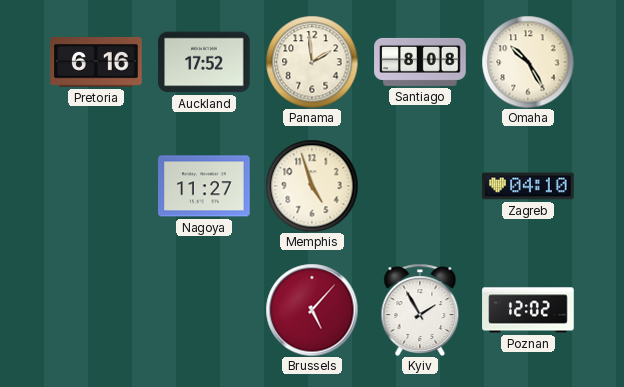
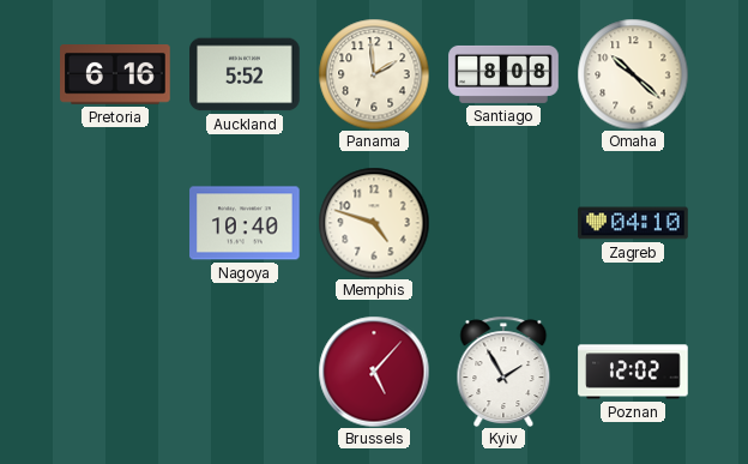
Auckland: 17:52 -> 5:52
Omaha: 10:25 -> 10:22
Nagoya: 11:27 -> 10:40
Memphis: 4:57 -> 4:48
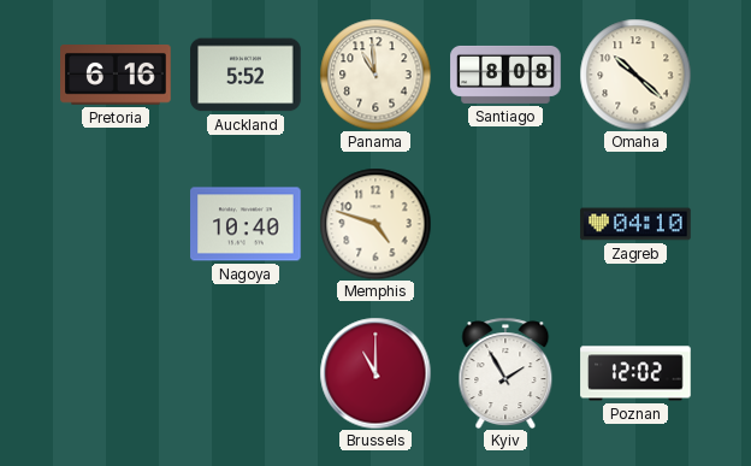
Panama: 1:59 -> 10:59
Brussels: 5:07 -> 11:00
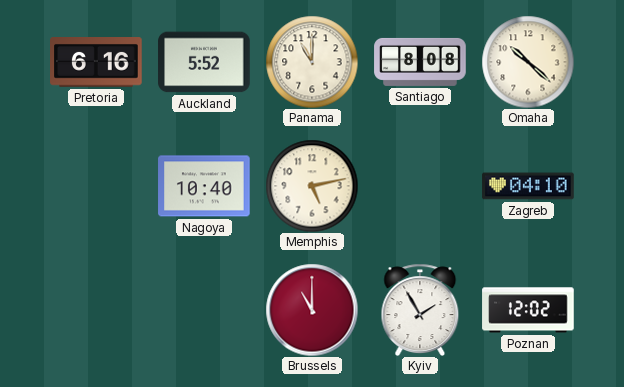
Panama: 10:59 -> 11:00
Memphis: 4:48 -> 5:13
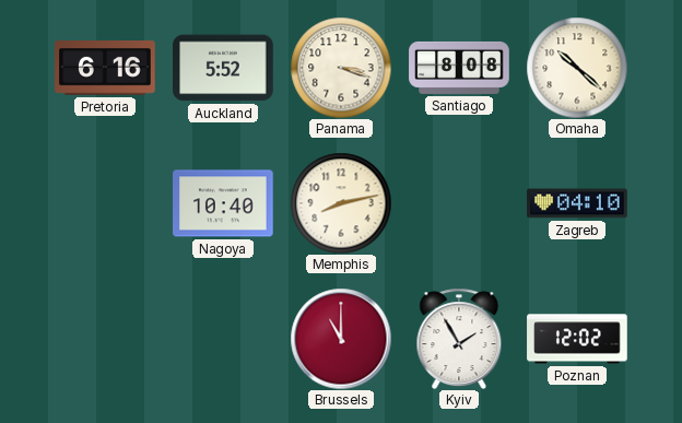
Panama: 11:00 -> 3:18
Memphis: 5:13 -> 8:13
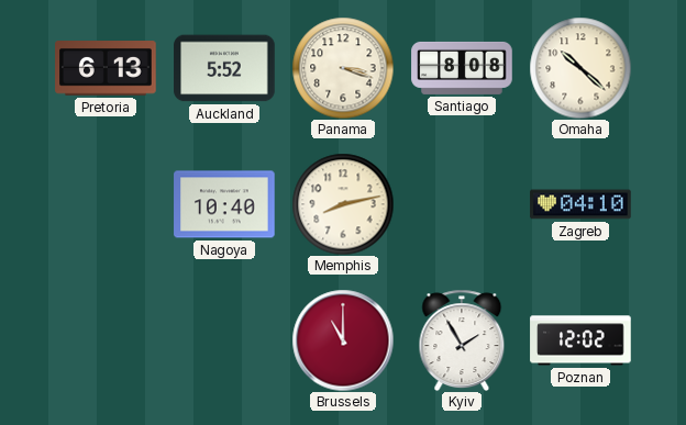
Pretoria: 6:16 -> 6:13
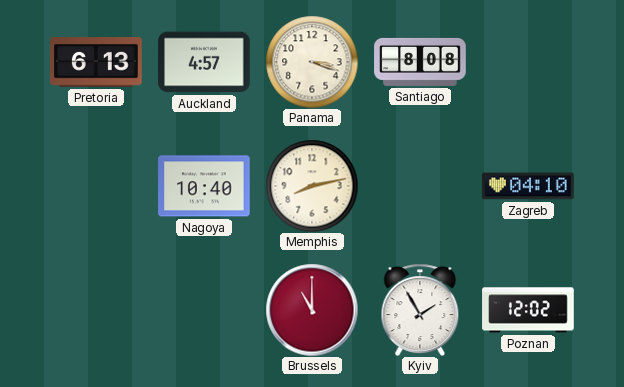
Auckland: 5:52 -> 4:57
Omaha: 10:22 -> none
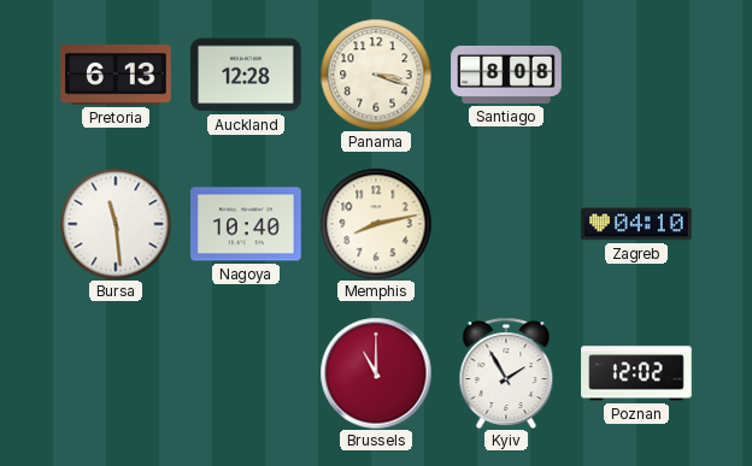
Auckland: 4:57 -> 12:28
Bursa: none -> 11:29
